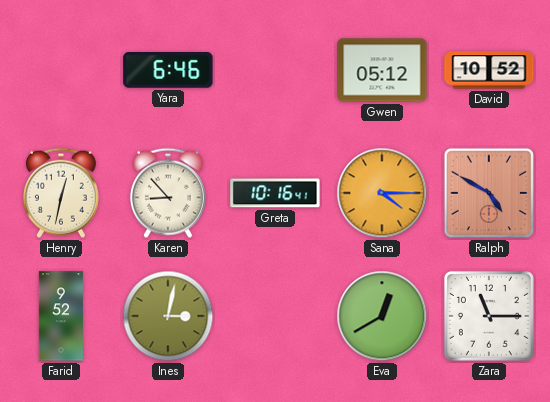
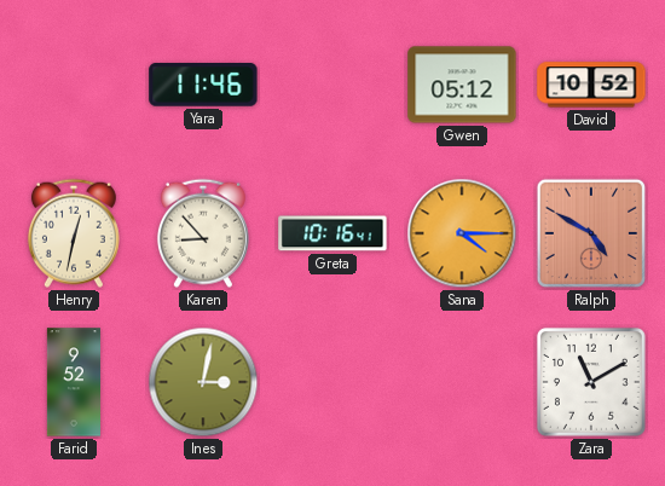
Yara: 6:46 -> 11:46
Eva: 12:40 -> none
Zara: 11:15 -> 11:10
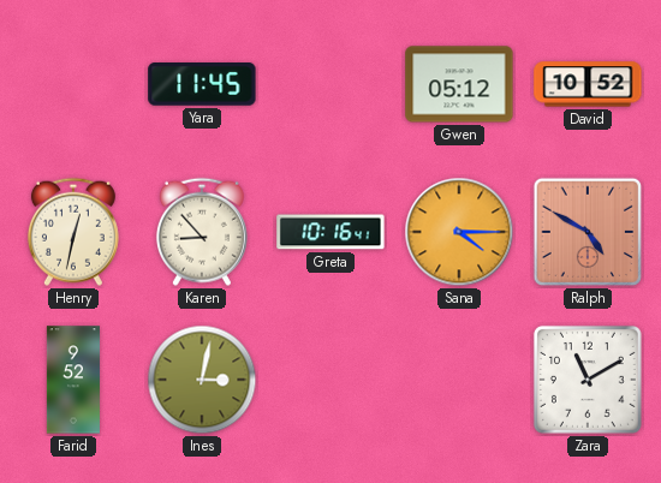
Yara: 11:46 -> 11:45
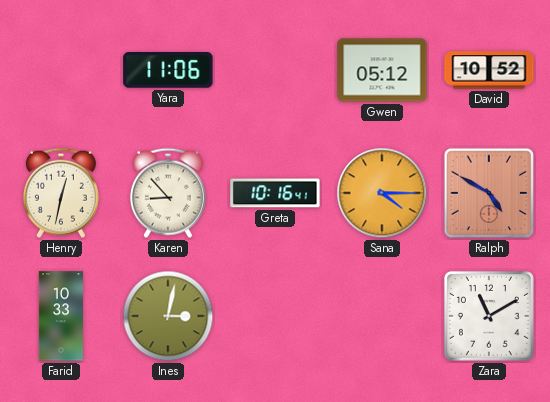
Yara: 11:45 -> 11:06
Farid: 9:52 -> 10:33
